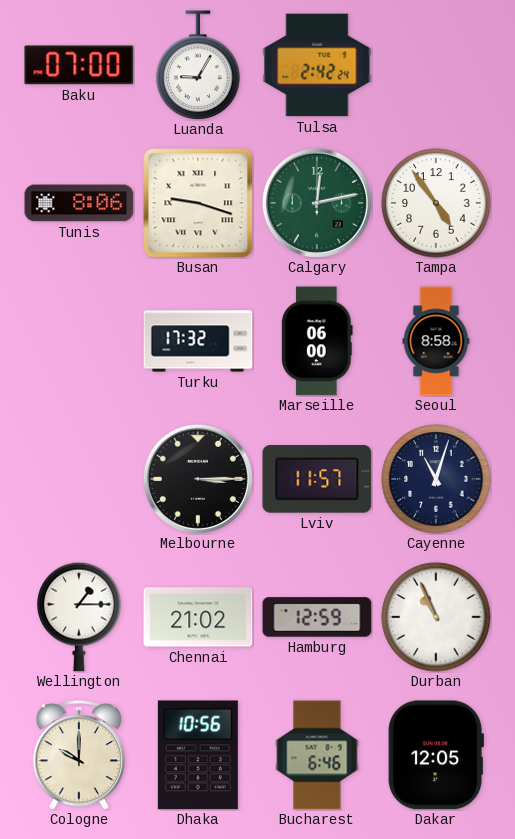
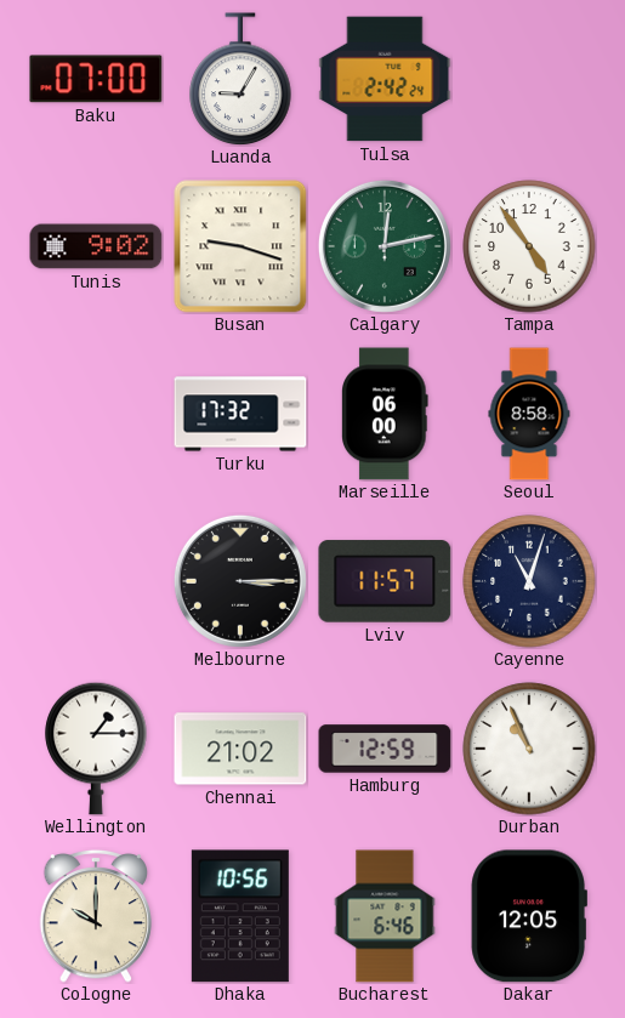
Tunis: 8:06 -> 9:02
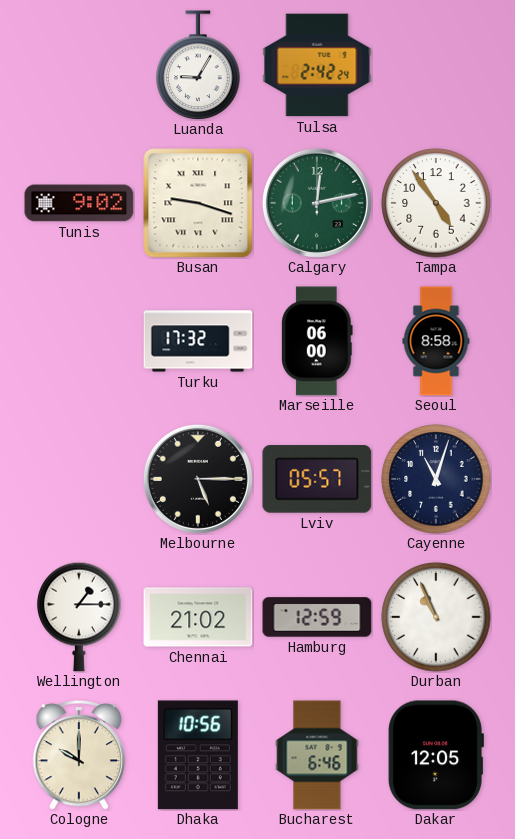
Baku: 07:00 -> none
Melbourne: 3:15 -> 5:15
Lviv: 11:57 -> 05:57
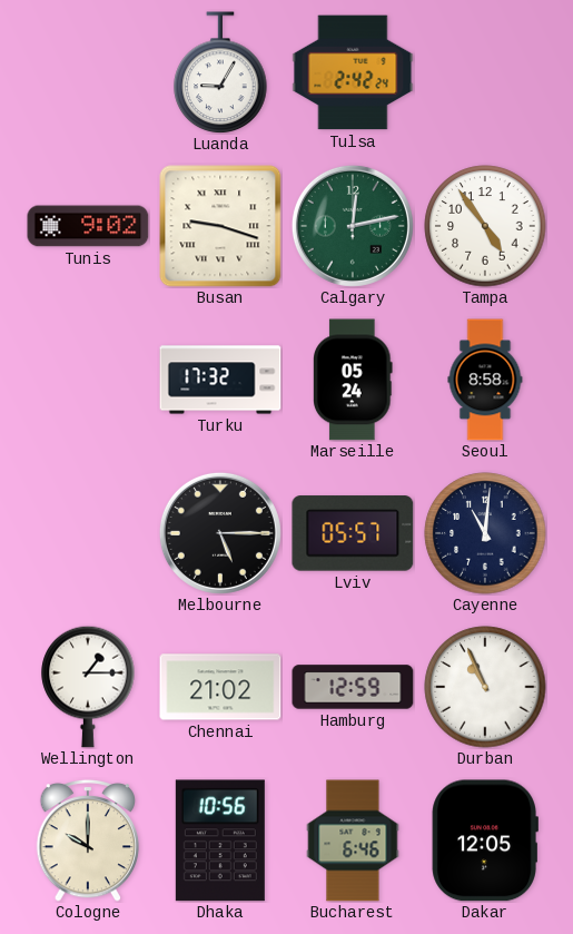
Marseille: 06:00 -> 05:24
Cayenne: 11:03 -> 11:01
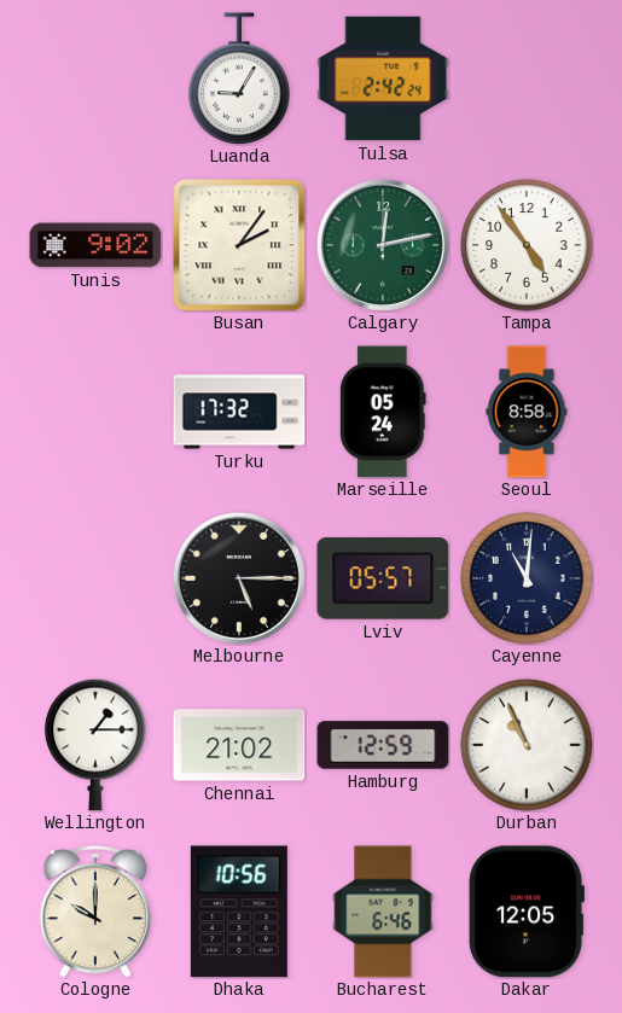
Busan: 9:18 -> 2:06
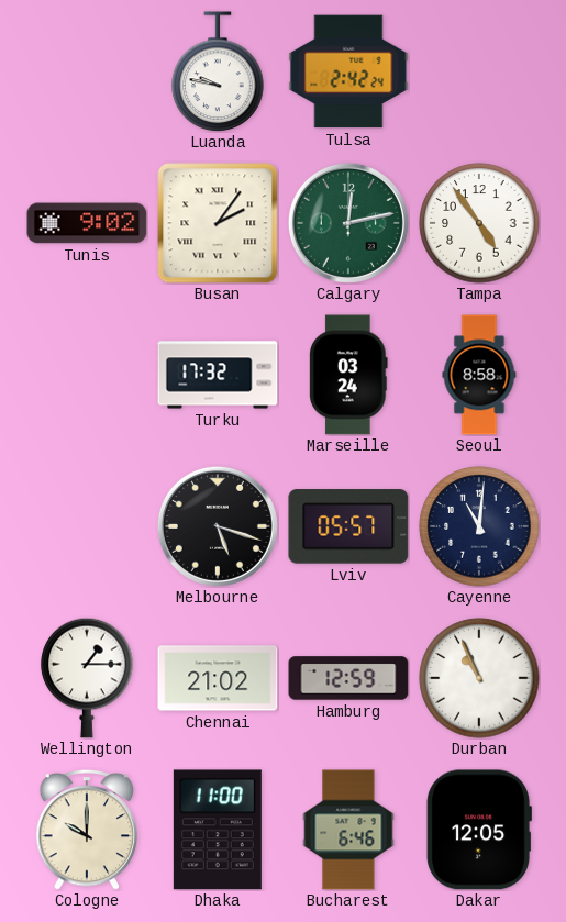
Luanda: 9:05 -> 9:47
Marseille: 05:24 -> 03:24
Melbourne: 5:15 -> 5:18
Dhaka: 10:56 -> 11:00
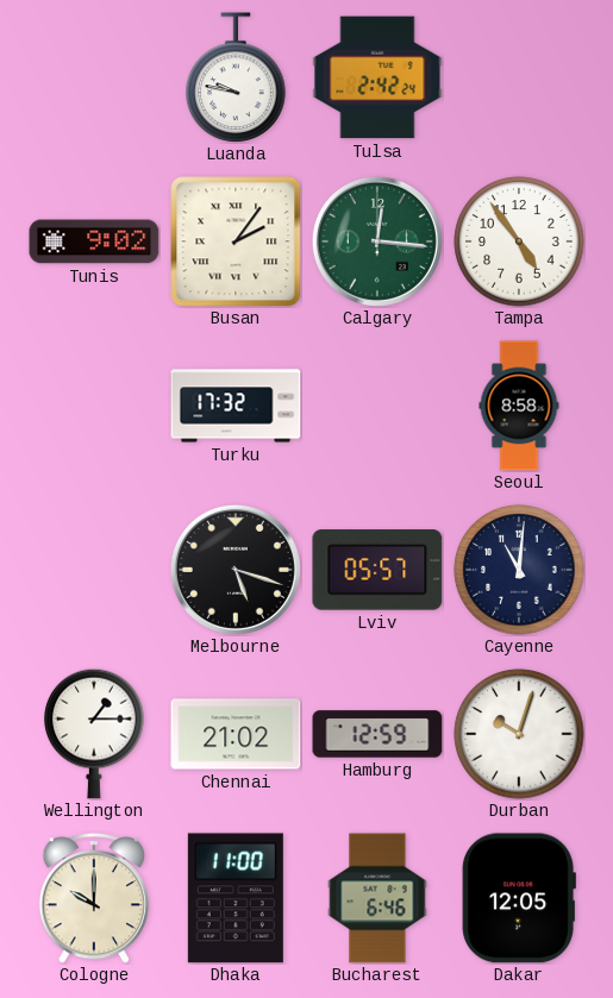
Calgary: 12:13 -> 12:16
Marseille: 03:24 -> none
Durban: 10:56 -> 10:03
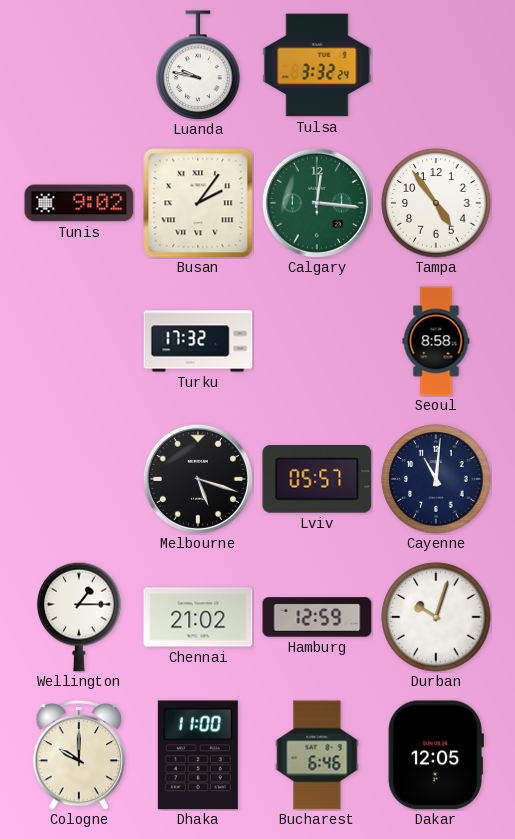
Tulsa: 2:42 -> 3:32
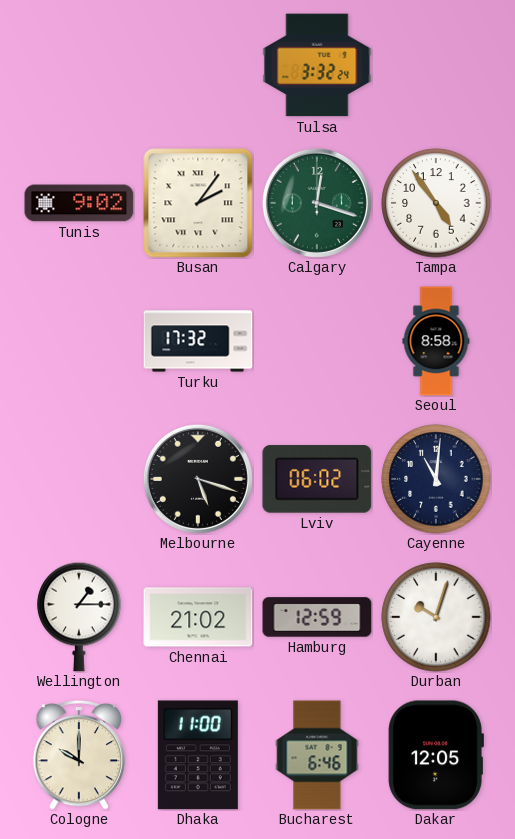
Luanda: 9:47 -> none
Calgary: 12:16 -> 12:18
Lviv: 05:57 -> 06:02
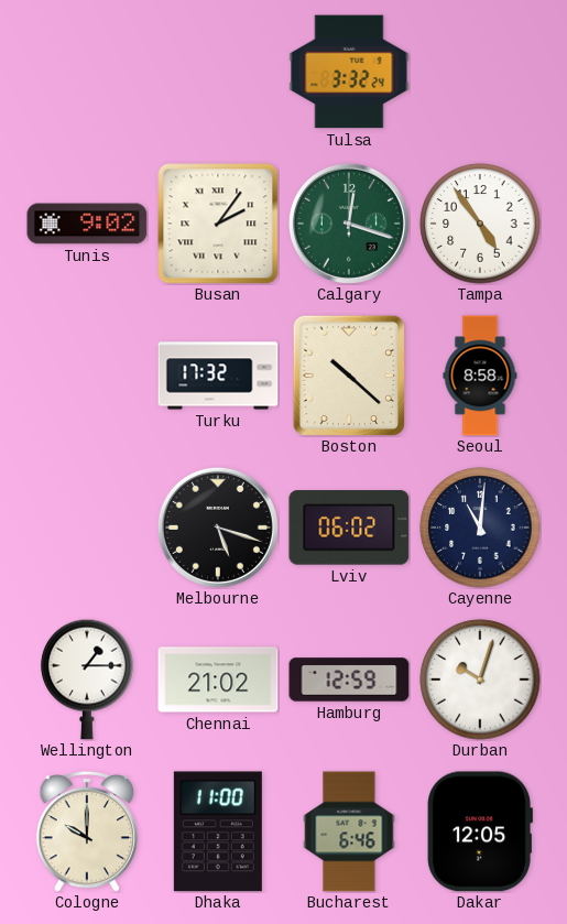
Boston: none -> 10:22
